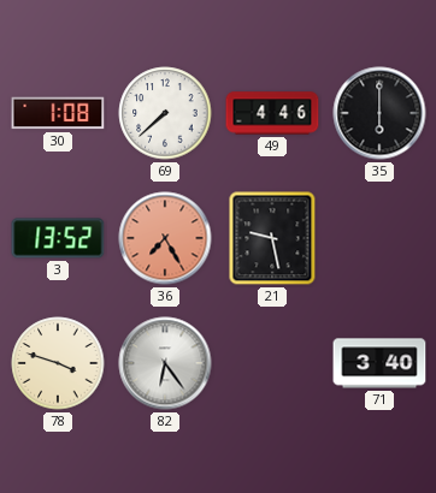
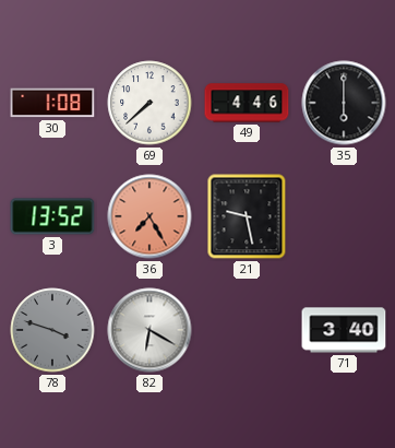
78 dial: cream -> grey
82: 6:24 -> 6:20
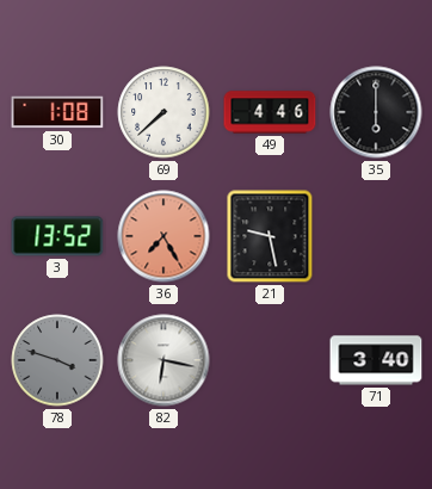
82: 6:20 -> 6:17
